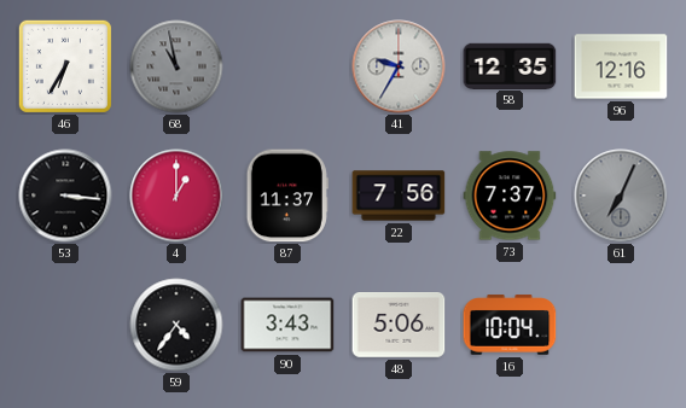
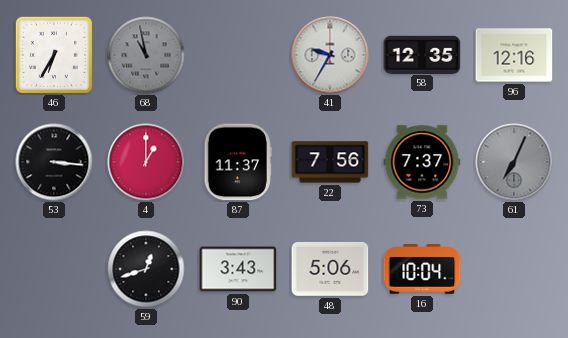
59: 4:36 -> 12:42
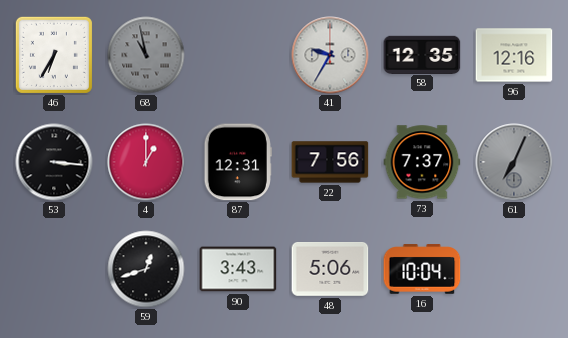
87: 11:37 -> 12:31
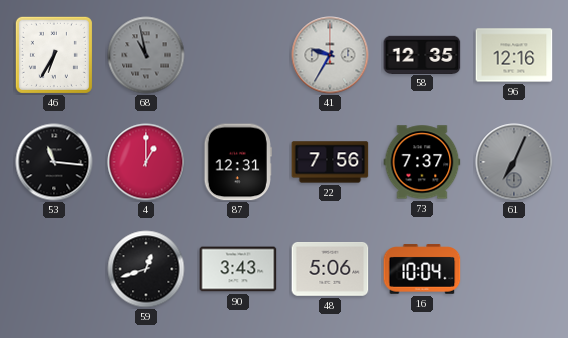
53: 3:16 -> 11:16
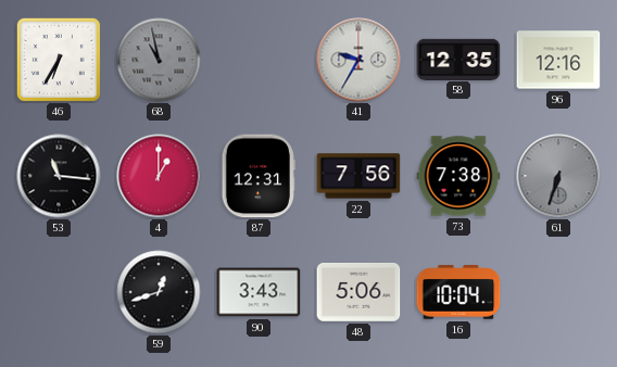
73: 7:37 -> 7:38
61: 7:04 -> 6:33
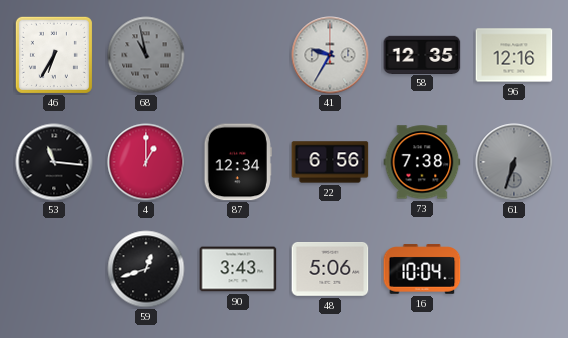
87: 12:31 -> 12:34
22: 7:56 -> 6:56
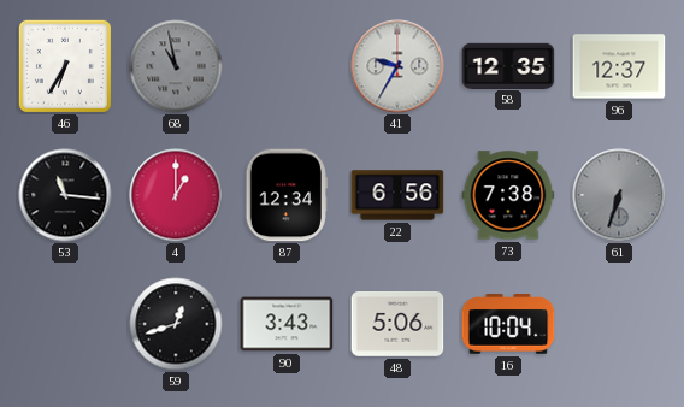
96: 12:16 -> 12:37
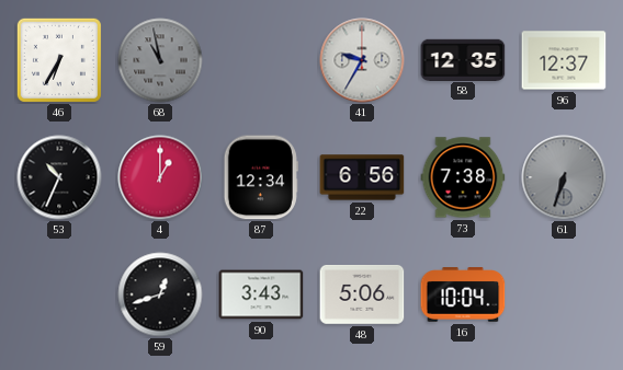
53: 11:16 -> 10:34
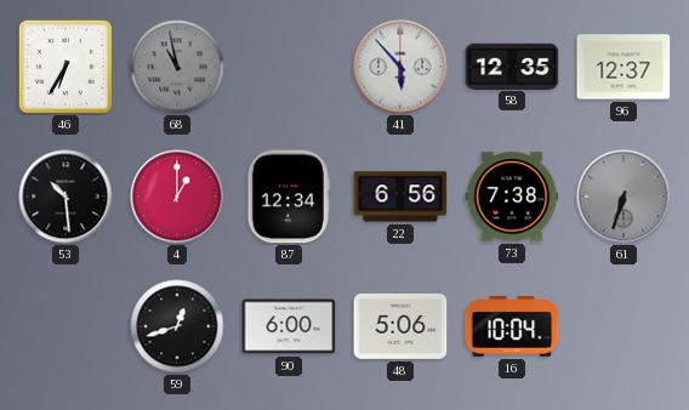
41: 9:35 -> 5:53
53: 10:34 -> 10:29
90: 3:43 -> 6:00
